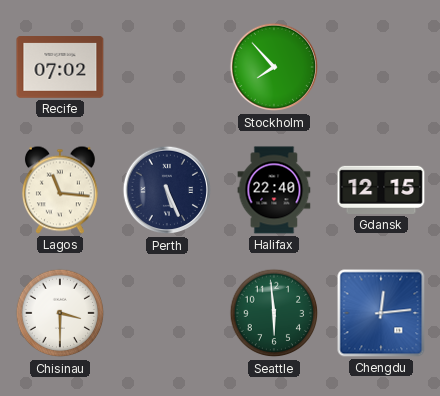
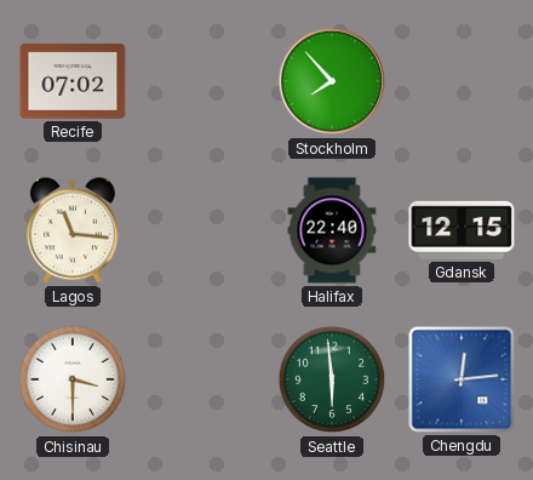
Perth: 5:26 -> none
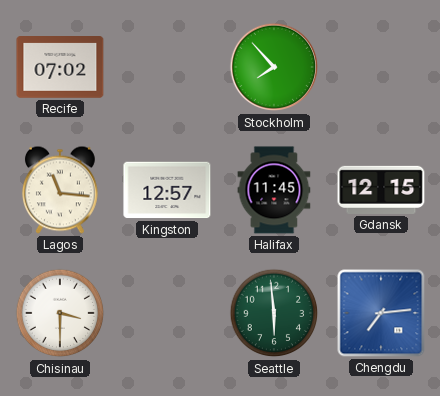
Kingston: none -> 12:57
Halifax: 22:40 -> 11:45
Chengdu: 12:14 -> 7:14
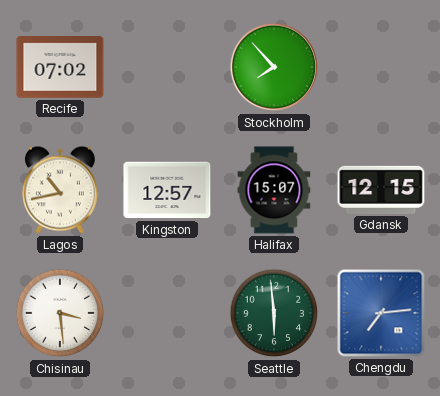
Lagos: 11:16 -> 10:43
Halifax: 11:45 -> 15:07
Chisinau: 3:30 -> 3:29
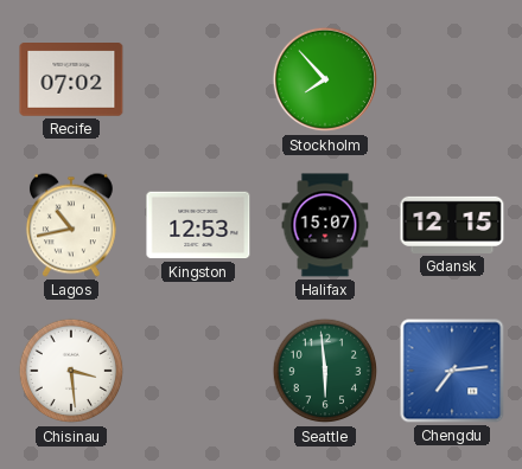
Kingston: 12:57 -> 12:53
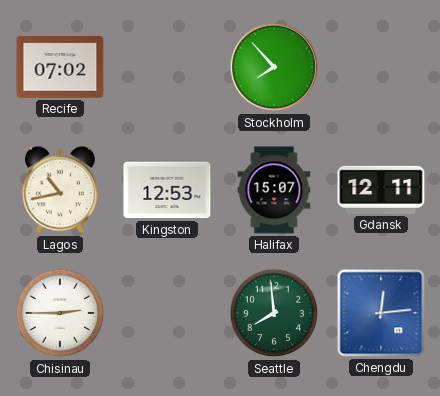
Gdansk: 12:15 -> 12:11
Chisinau: 3:29 -> 2:45
Seattle: 5:59 -> 7:59
Chengdu: 7:14 -> 12:14
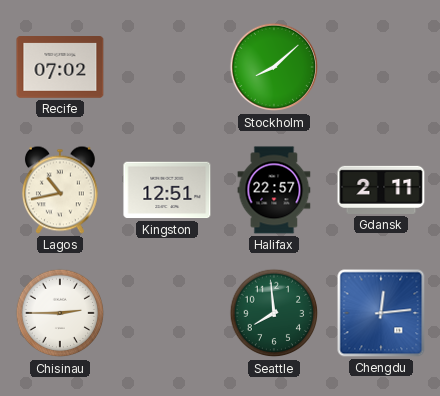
Stockholm: 7:53 -> 8:08
Kingston: 12:53 -> 12:51
Halifax: 15:07 -> 22:57
Gdansk: 12:11 -> 2:11
